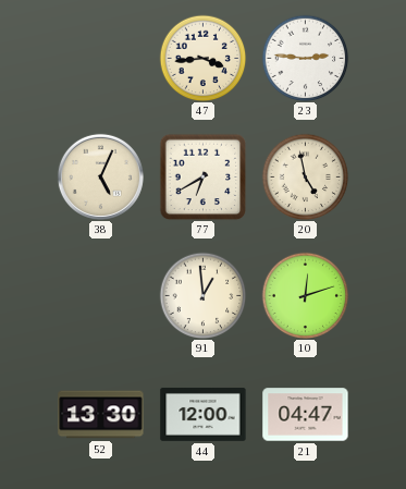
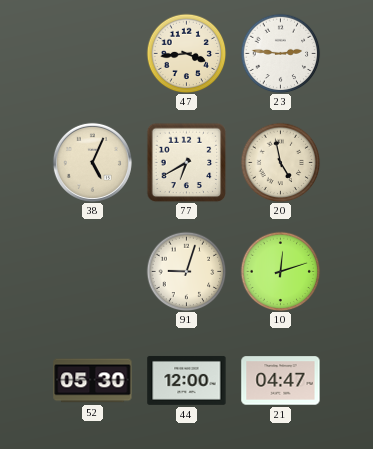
91: 12:59 -> 9:03
52: 13:30 -> 05:30
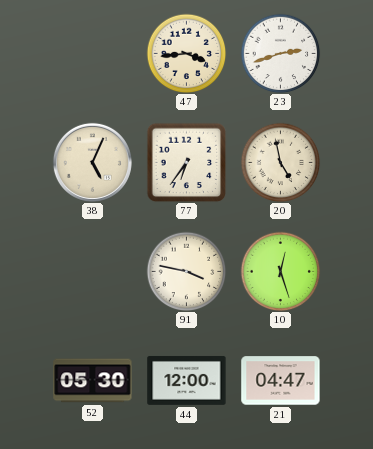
23: 2:46 -> 2:42
77: 6:40 -> 6:36
91: 9:03 -> 3:47
10: 12:12 -> 12:27
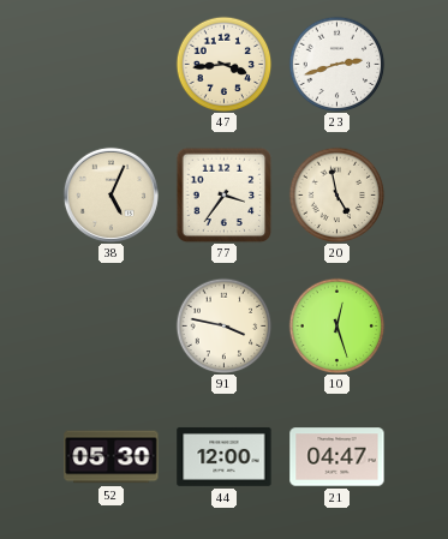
77: 6:36 -> 3:36
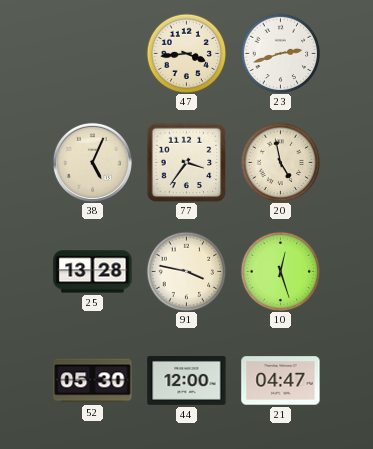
25: none -> 13:28
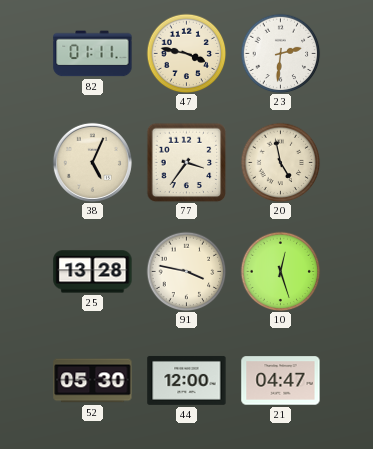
82: none -> 01:11
47: 3:44 -> 3:47
23: 2:42 -> 2:31
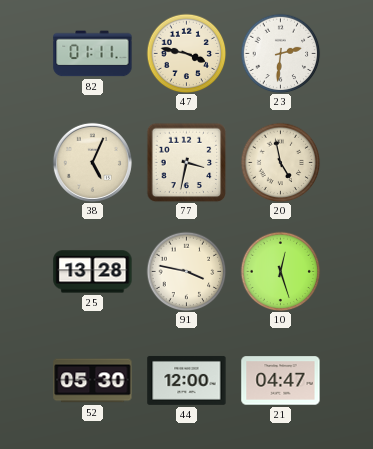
77: 3:36 -> 3:32
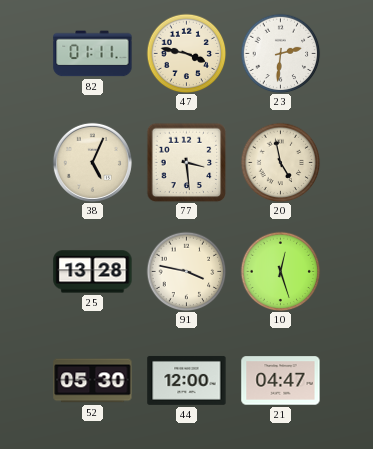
77: 3:32 -> 3:29
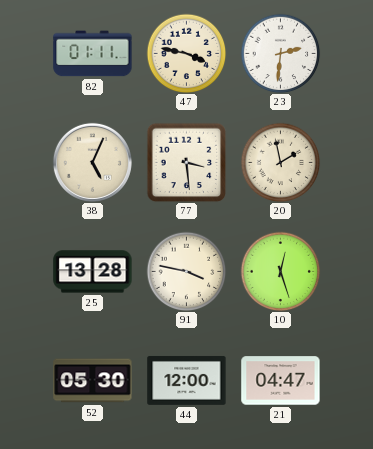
20: 4:58 -> 1:58
